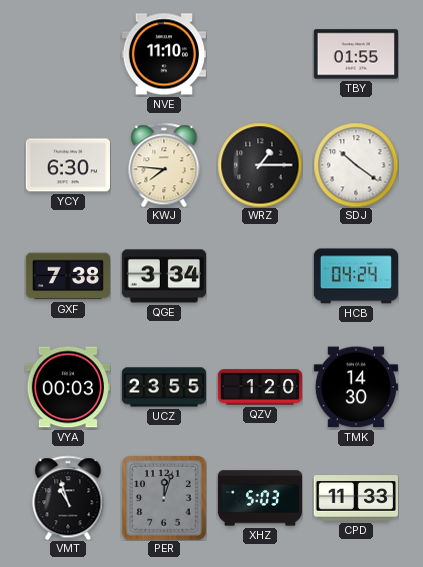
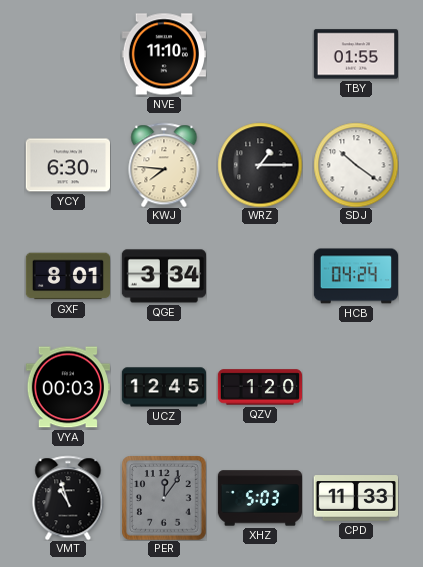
GXF: 7:38 -> 8:01
UCZ: 23:55 -> 12:45
TMK: 14:30 -> none
PER: 12:03 -> 12:06
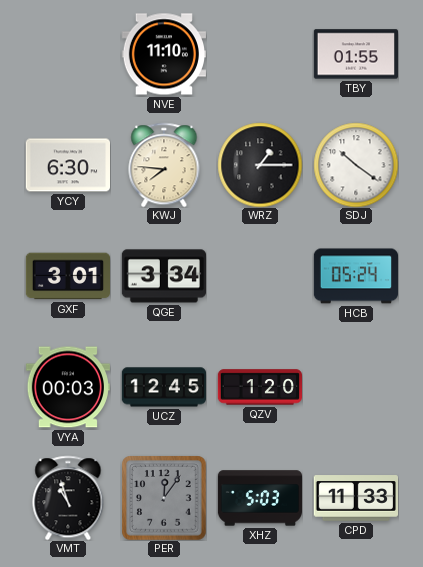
GXF: 8:01 -> 3:01
HCB: 04:24 -> 05:24
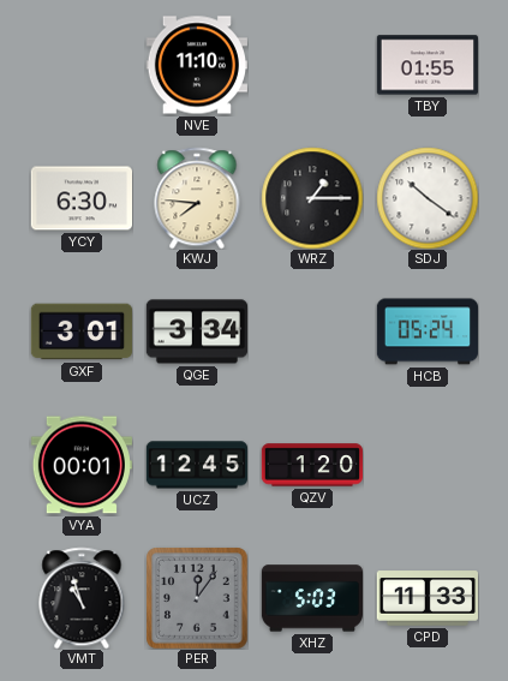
VYA: 00:03 -> 00:01
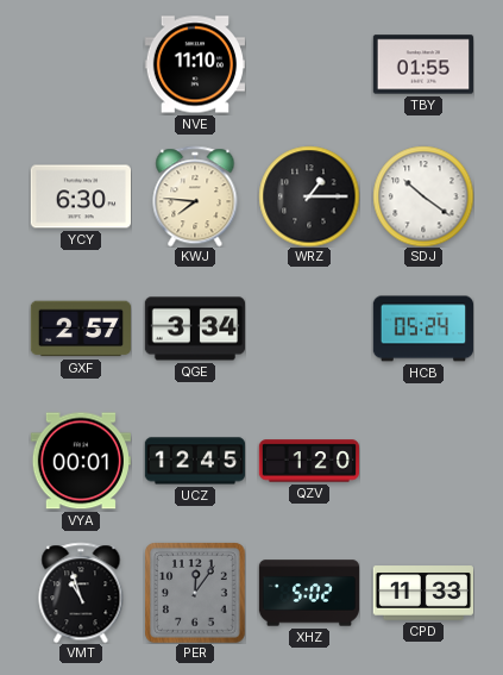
GXF: 3:01 -> 2:57
XHZ: 5:03 -> 5:02
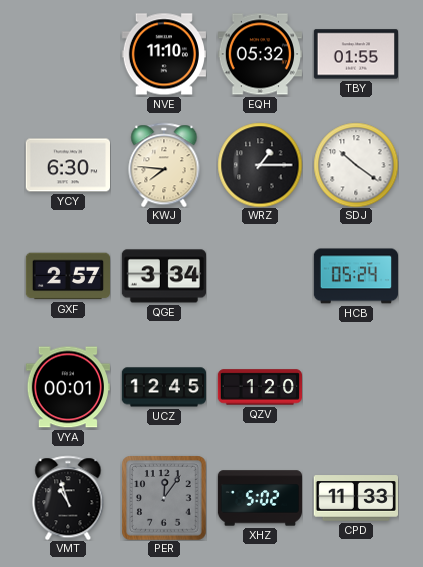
EQH: none -> 05:32
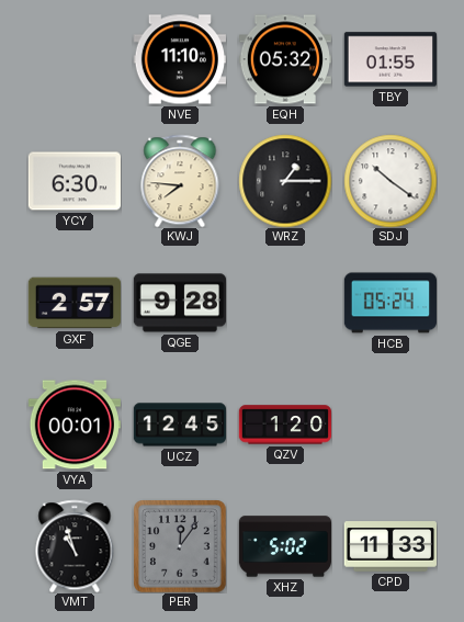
QGE: 3:34 -> 9:28
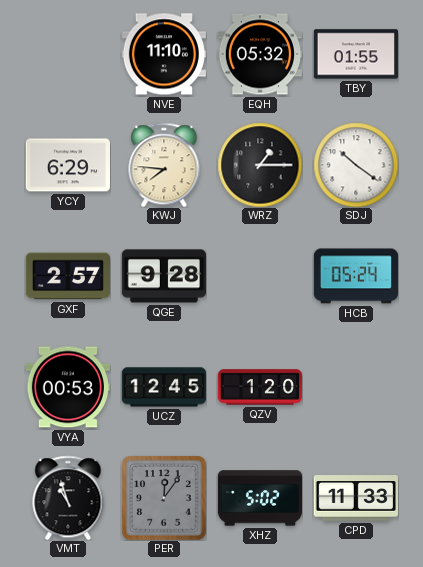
YCY: 6:30 -> 6:29
VYA: 00:01 -> 00:53
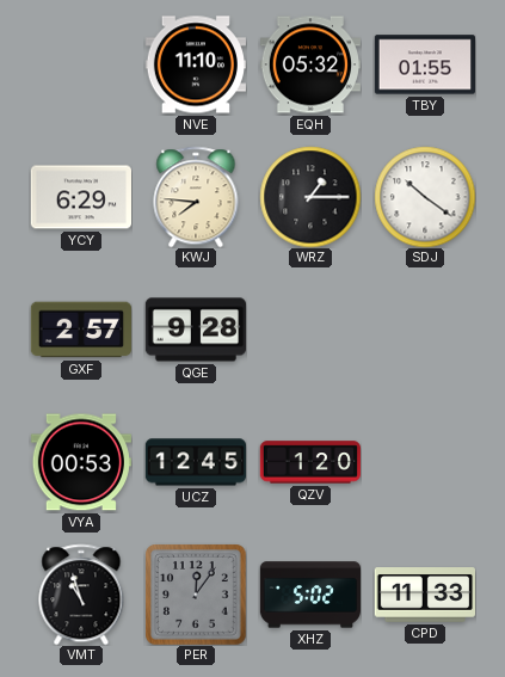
HCB: 05:24 -> none
